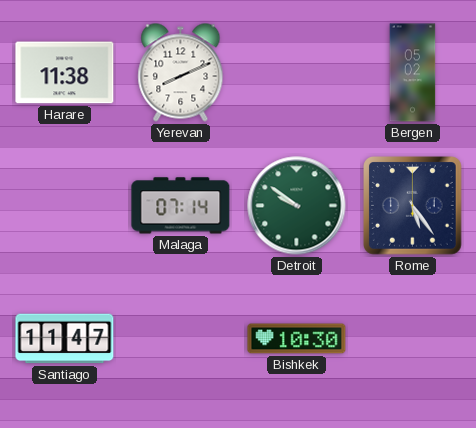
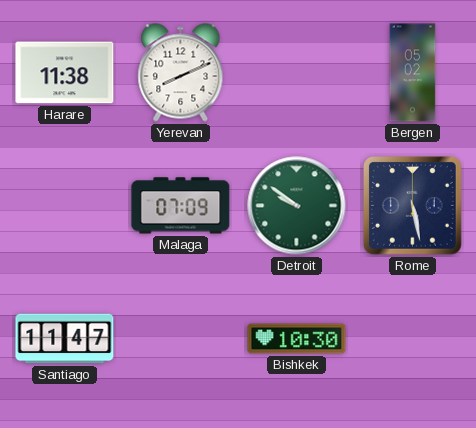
Malaga: 07:14 -> 07:09
Rome: 5:24 -> 5:28
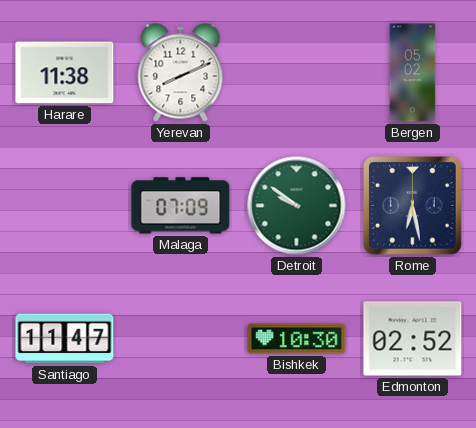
Rome: 5:28 -> 6:28
Edmonton: none -> 02:52
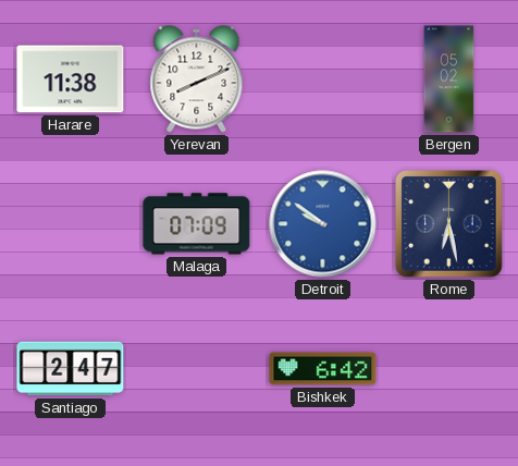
Detroit dial: green -> blue
Santiago: 11:47 -> 2:47
Bishkek: 10:30 -> 6:42
Edmonton: 02:52 -> none
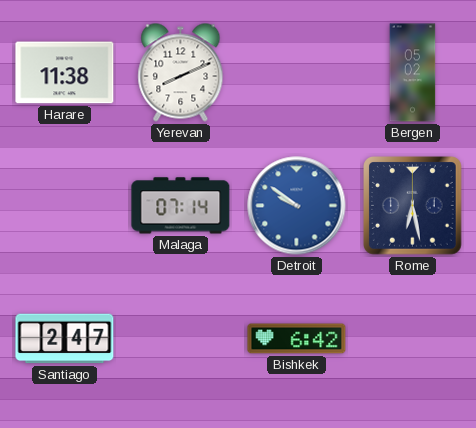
Malaga: 07:09 -> 07:14
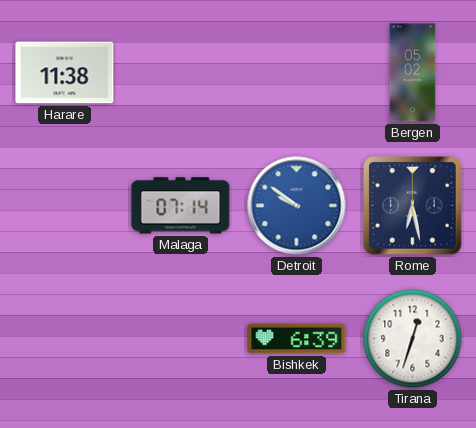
Yerevan: 8:11 -> none
Santiago: 2:47 -> none
Bishkek: 6:42 -> 6:39
Tirana: none -> 12:33
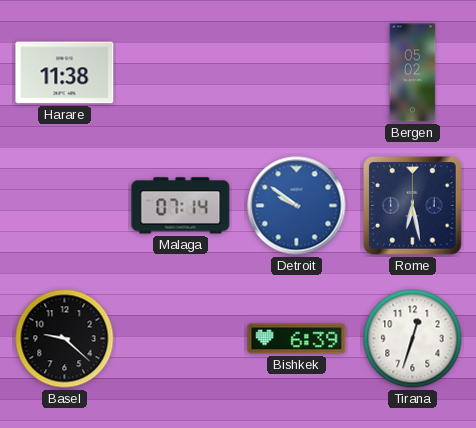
Basel: none -> 9:22
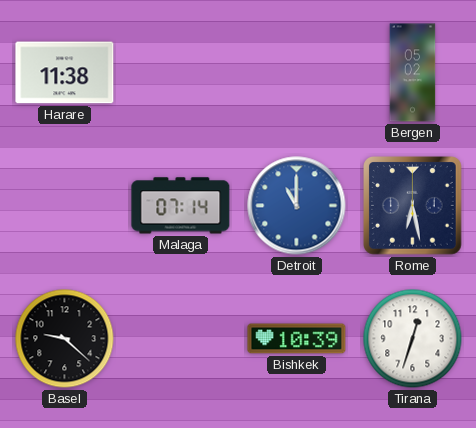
Detroit: 9:51 -> 11:00
Bishkek: 6:39 -> 10:39
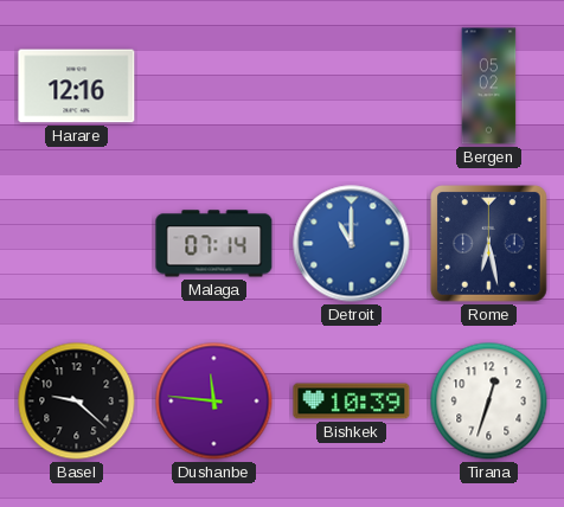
Harare: 11:38 -> 12:16
Dushanbe: none -> 11:46
